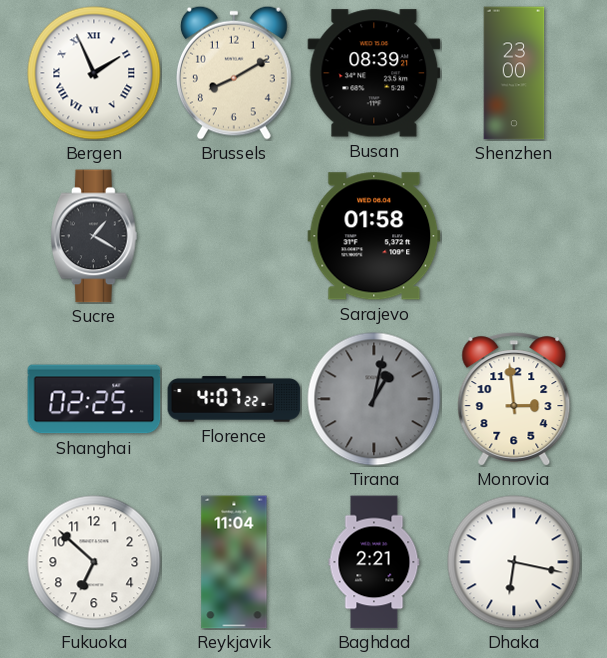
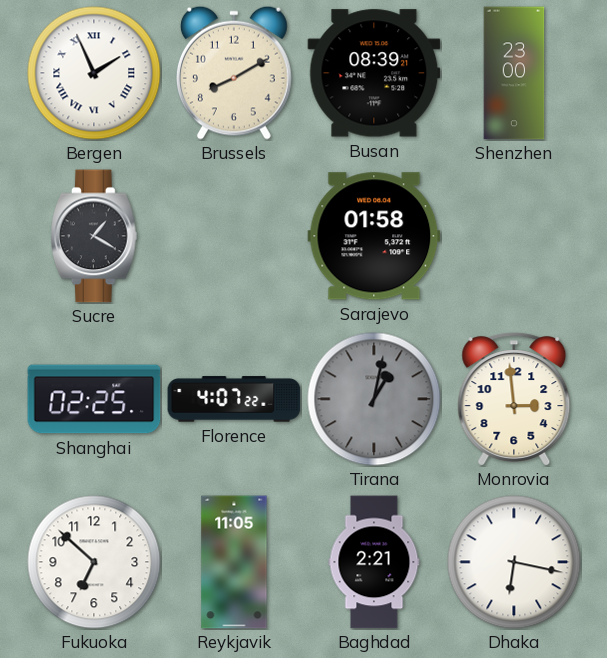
Reykjavik: 11:04 -> 11:05
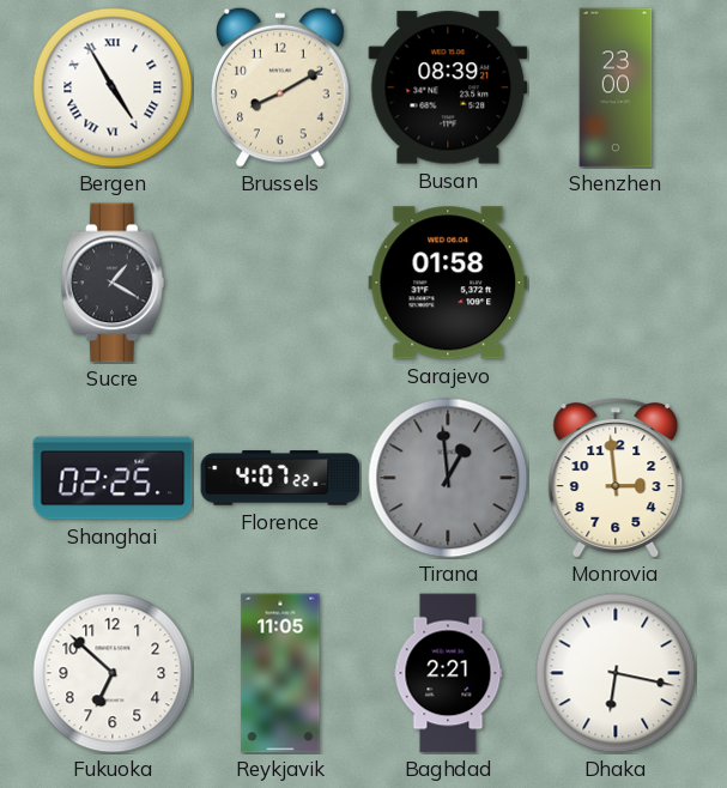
Bergen: 1:56 -> 4:55
Tirana: 1:02 -> 12:59
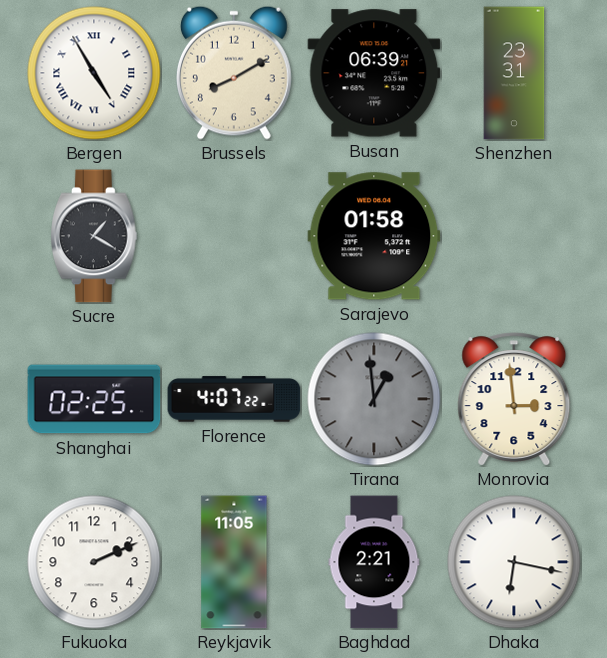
Busan: 08:39 -> 06:39
Shenzhen: 23:00 -> 23:31
Fukuoka: 6:52 -> 2:11
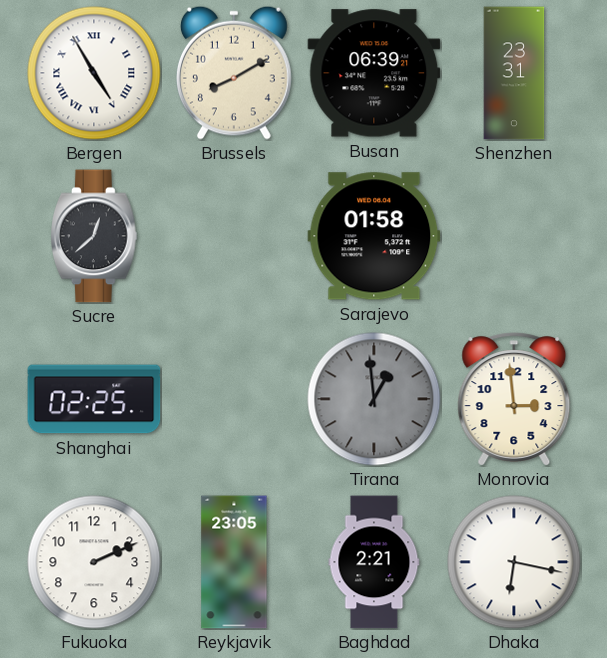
Sucre: 1:20 -> 12:38
Florence: 4:07 -> none
Reykjavik: 11:05 -> 23:05
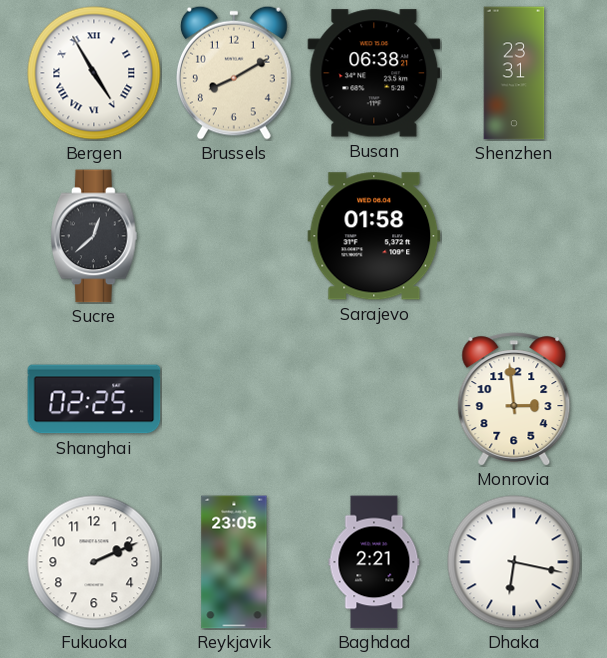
Busan: 06:39 -> 06:38
Tirana: 12:59 -> none
